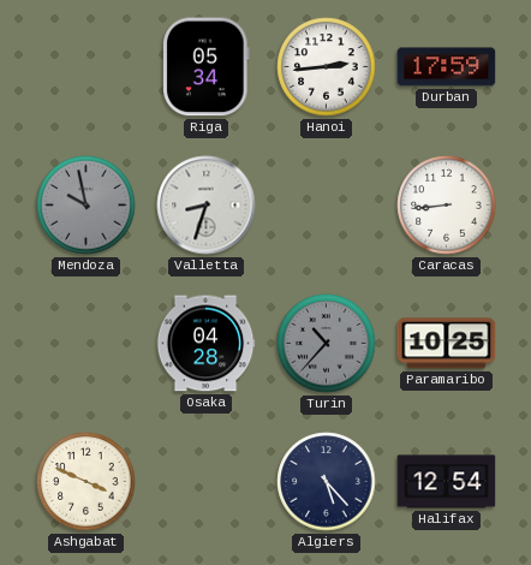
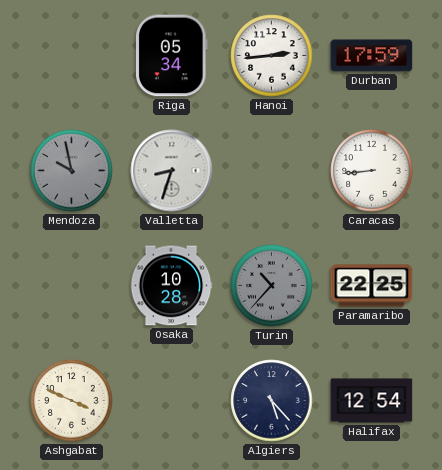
Osaka: 04:28 -> 10:28
Paramaribo: 10:25 -> 22:25
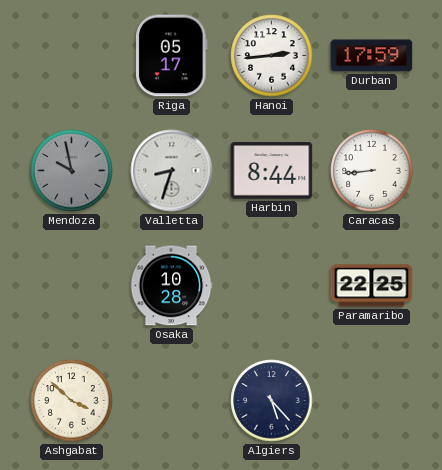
Riga: 05:34 -> 05:17
Harbin: none -> 8:44
Turin: 10:37 -> none
Ashgabat: 3:49 -> 3:52
Halifax: 12:54 -> none
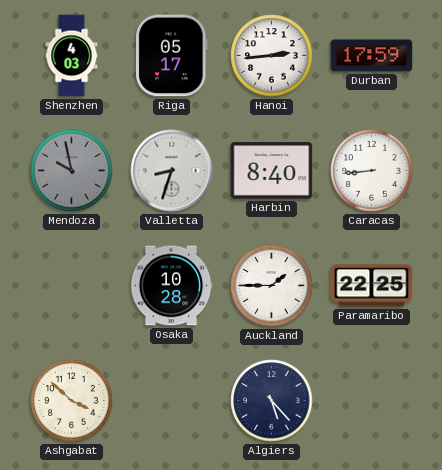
Shenzhen: none -> 4:03
Harbin: 8:44 -> 8:40
Auckland: none -> 1:45
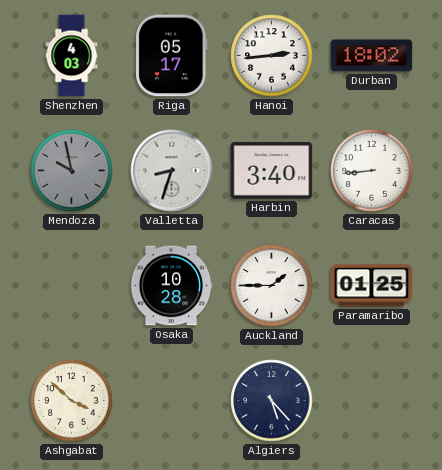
Durban: 17:59 -> 18:02
Harbin: 8:40 -> 3:40
Paramaribo: 22:25 -> 01:25
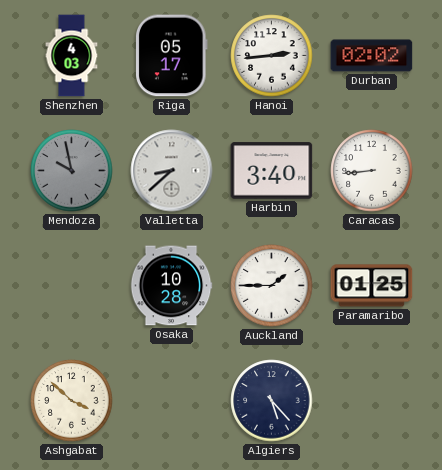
Durban: 18:02 -> 02:02
Valletta: 8:33 -> 8:38
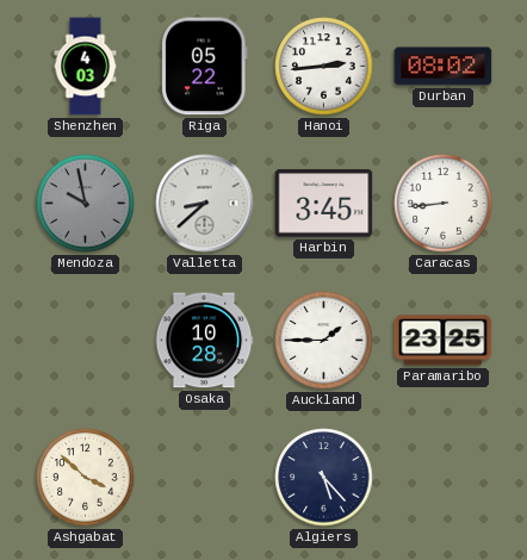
Riga: 05:17 -> 05:22
Durban: 02:02 -> 08:02
Harbin: 3:40 -> 3:45
Paramaribo: 01:25 -> 23:25
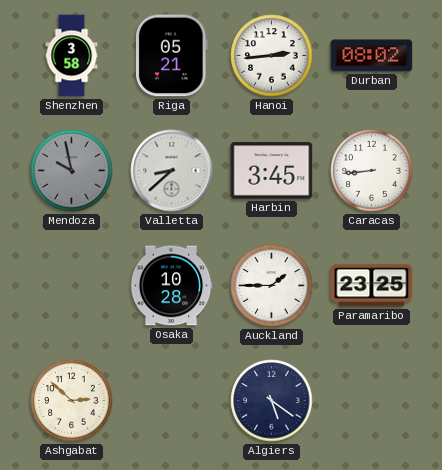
Shenzhen: 4:03 -> 3:58
Riga: 05:22 -> 05:21
Ashgabat: 3:52 -> 2:52
Algiers: 5:23 -> 5:21
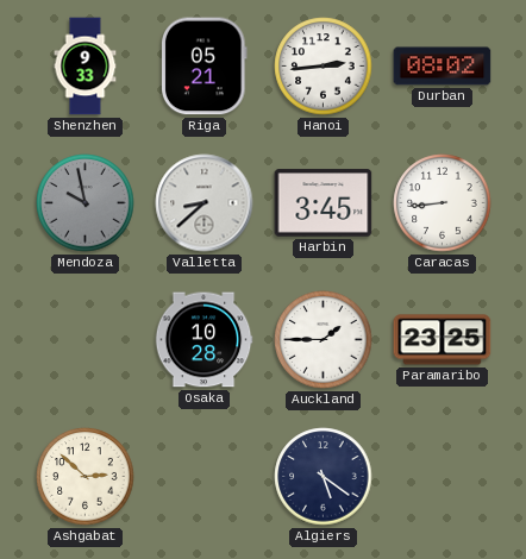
Shenzhen: 3:58 -> 9:33
